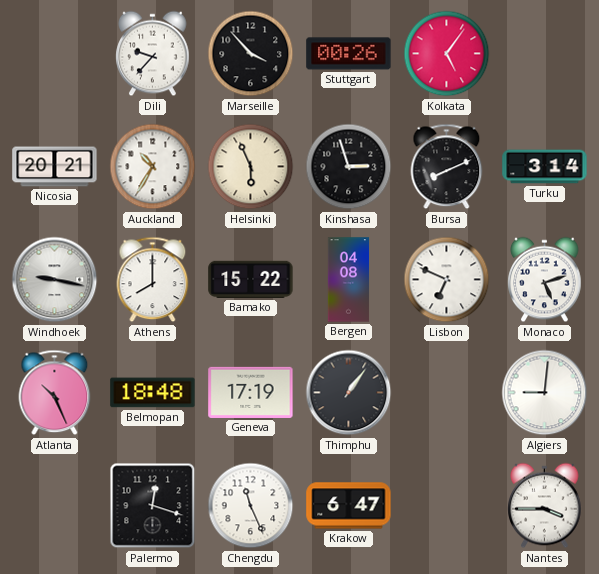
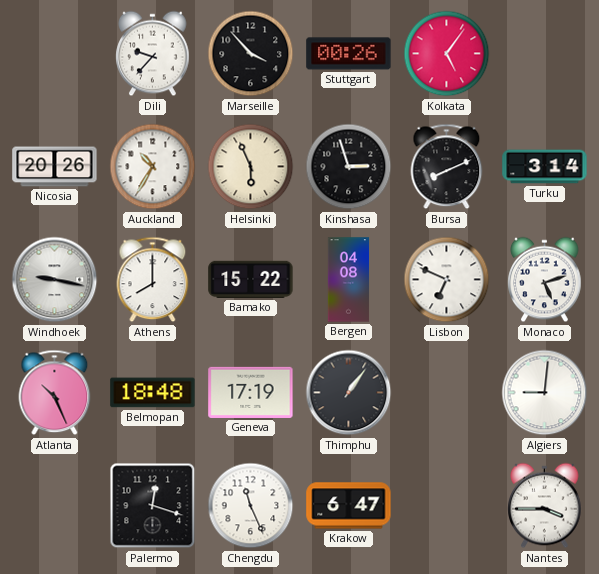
Nicosia: 20:21 -> 20:26
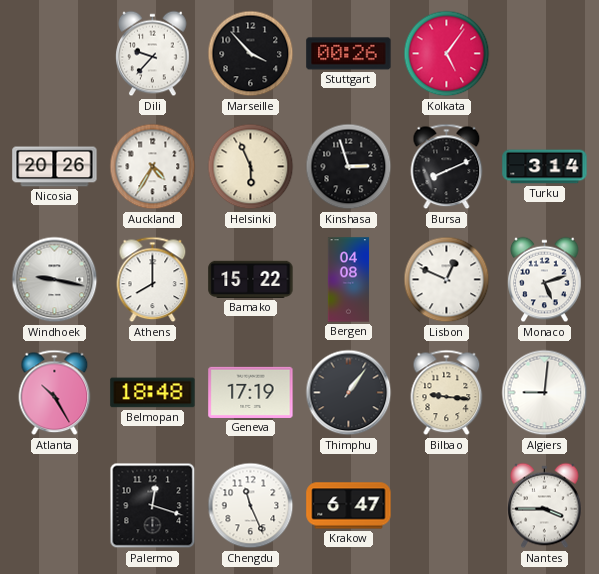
Auckland: 10:35 -> 4:35
Lisbon: 6:49 -> 12:49
Atlanta: 10:26 -> 10:25
Bilbao: none -> 9:16
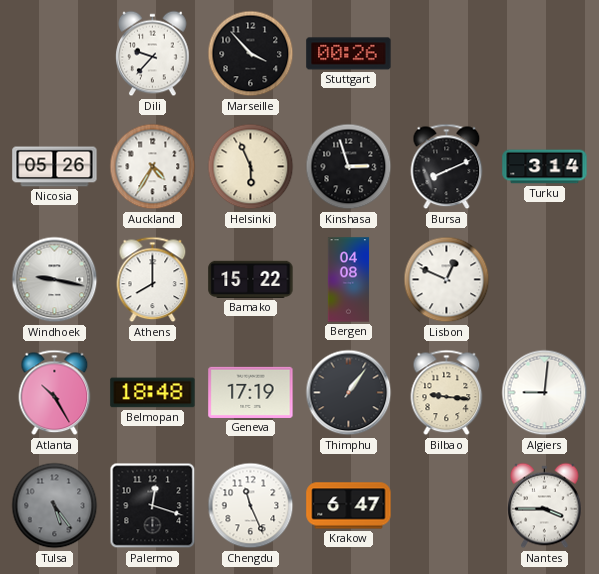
Kolkata: 5:06 -> none
Nicosia: 20:26 -> 05:26
Monaco: 5:12 -> none
Tulsa: none -> 5:24
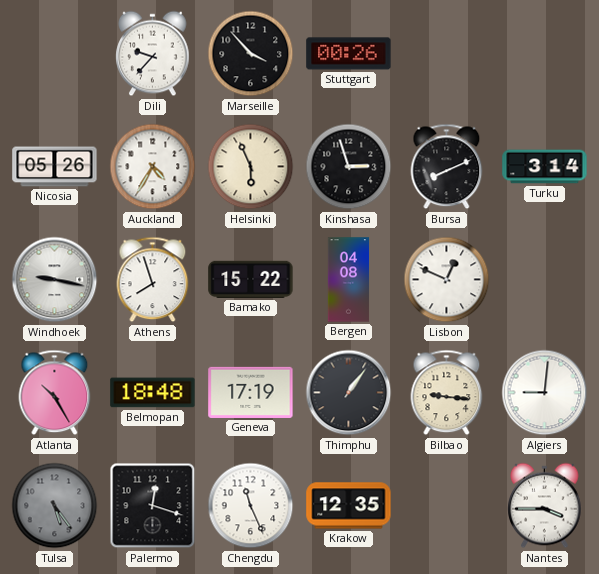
Athens: 8:00 -> 7:57
Krakow: 6:47 -> 12:35
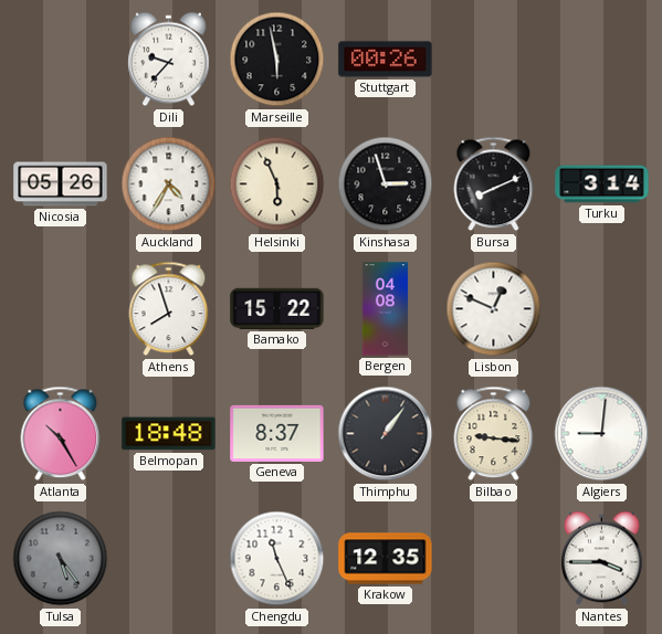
Marseille: 3:53 -> 5:58
Windhoek: 9:17 -> none
Geneva: 17:19 -> 8:37
Palermo: 12:18 -> none
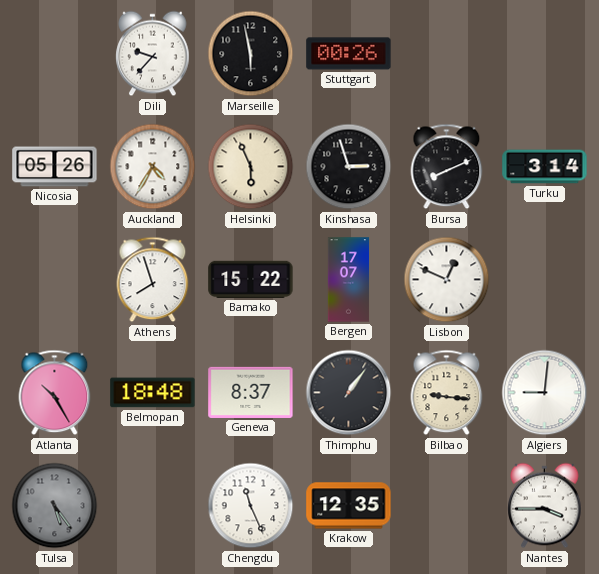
Bergen: 04:08 -> 17:07
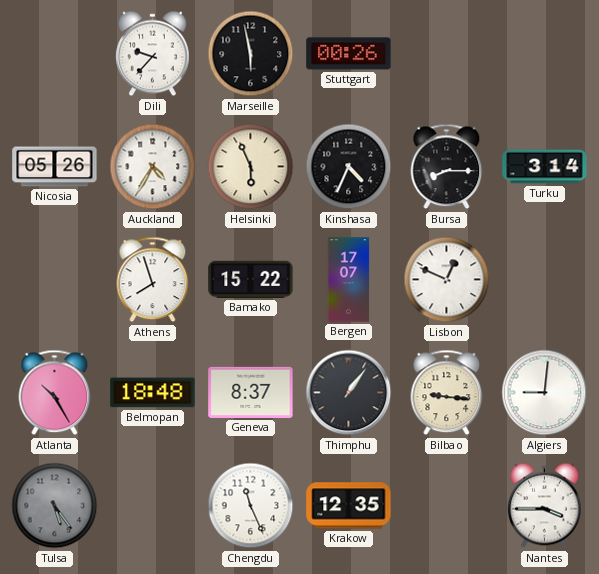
Kinshasa: 2:57 -> 4:34
Bursa: 8:11 -> 8:15
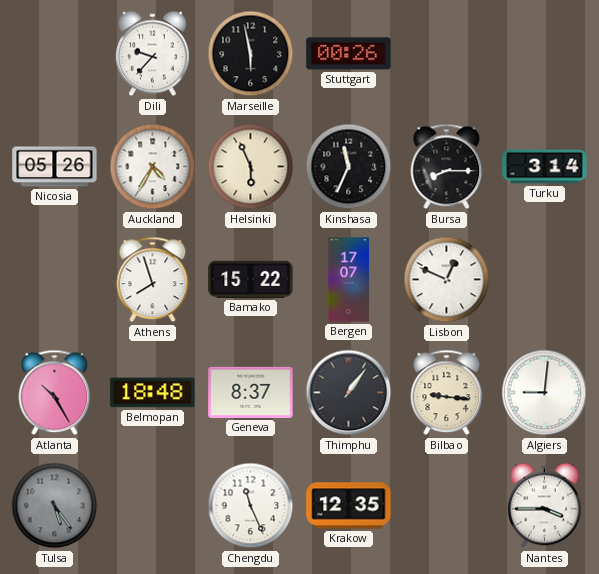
Kinshasa: 4:34 -> 11:34
